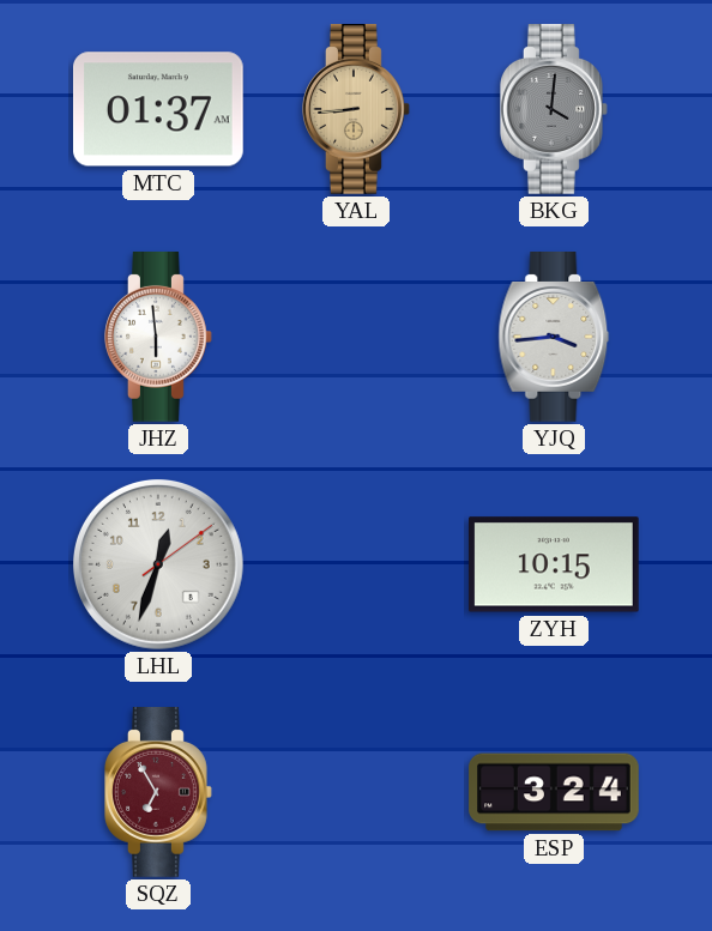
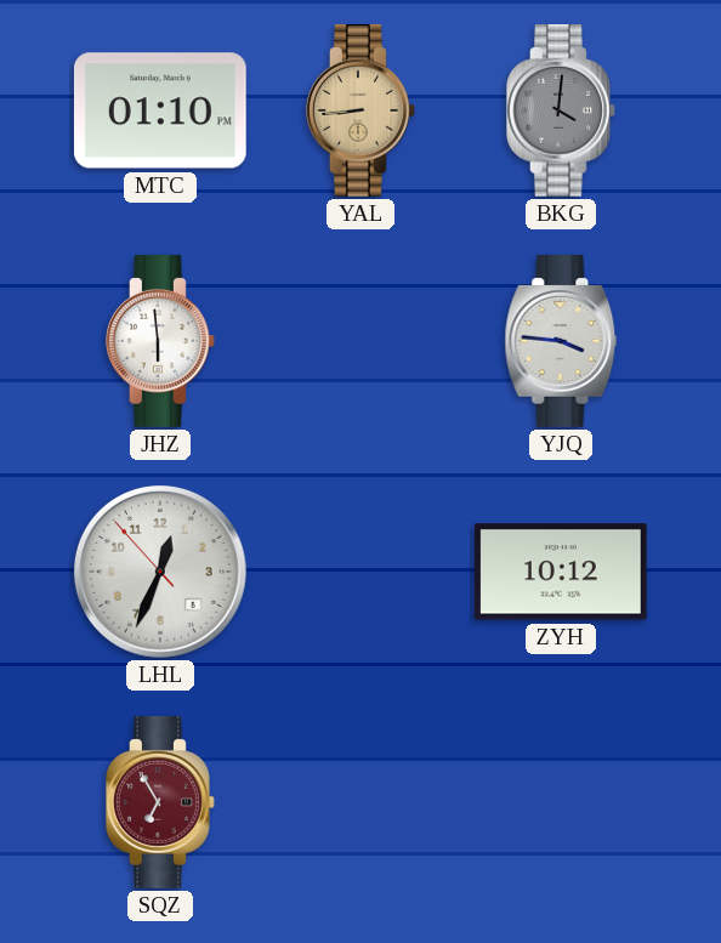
MTC: 01:37 -> 01:10
YJQ: 3:44 -> 3:46
LHL: 12:33:09 -> 12:33:53
ZYH: 10:15 -> 10:12
ESP: 3:24 -> none
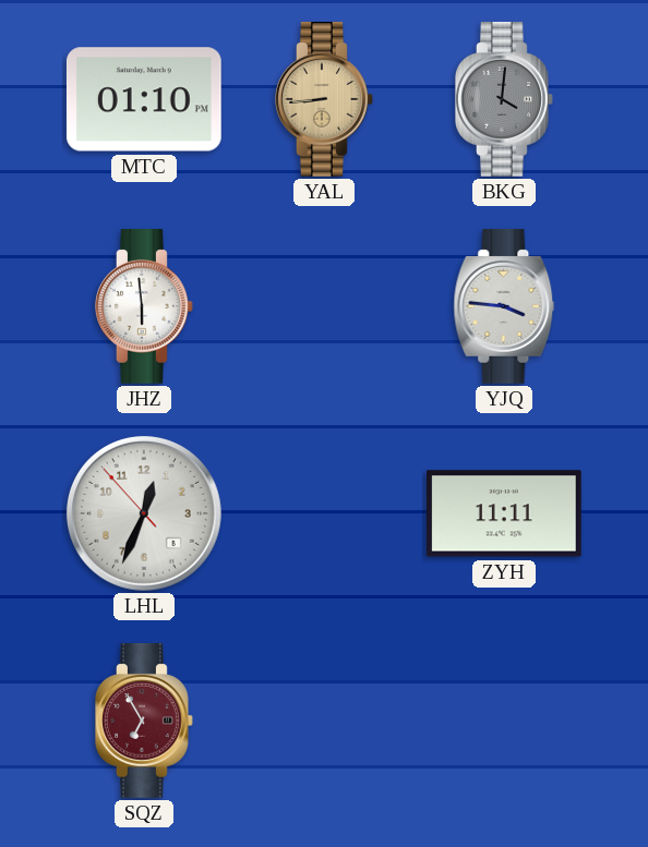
ZYH: 10:12 -> 11:11
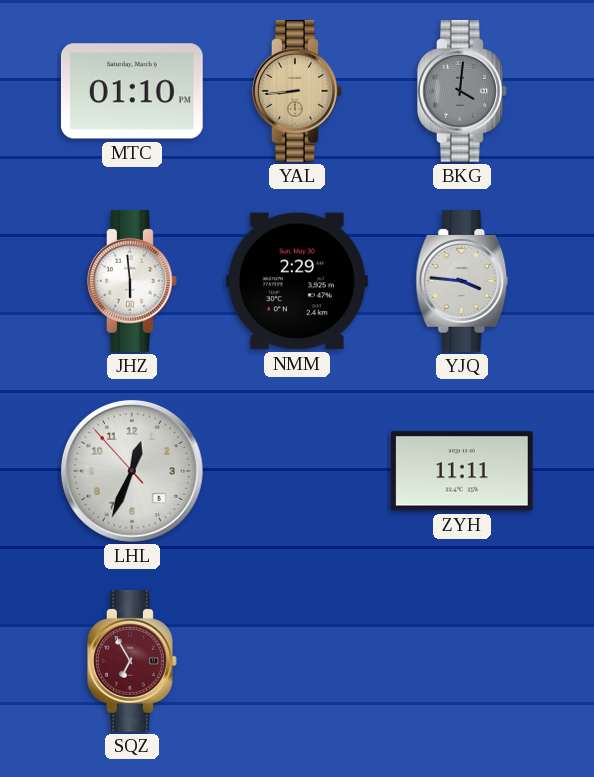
NMM: none -> 2:29
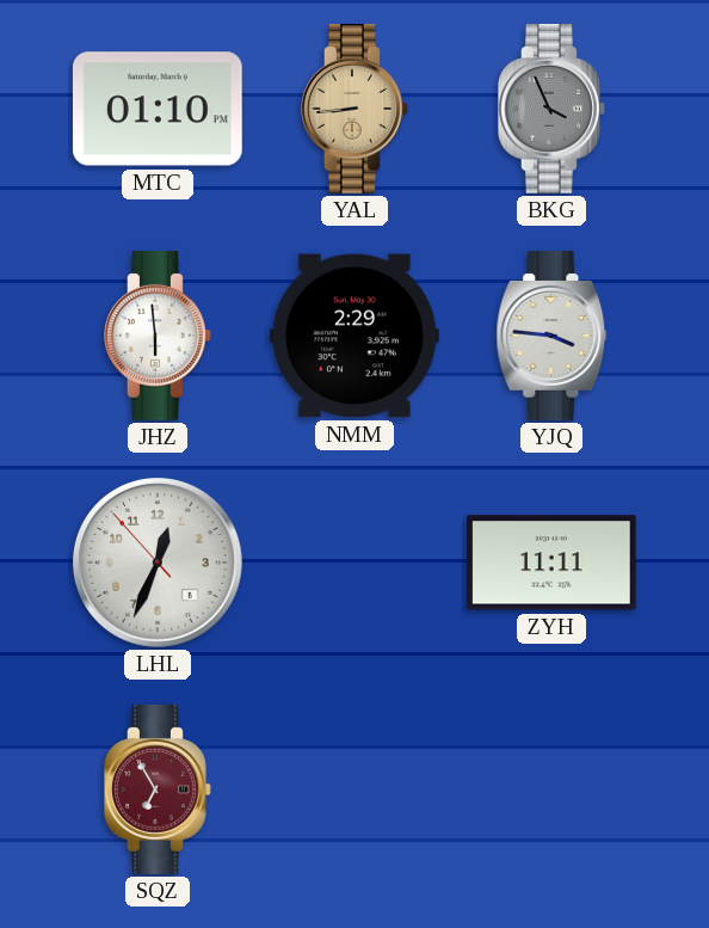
BKG: 4:01 -> 3:56
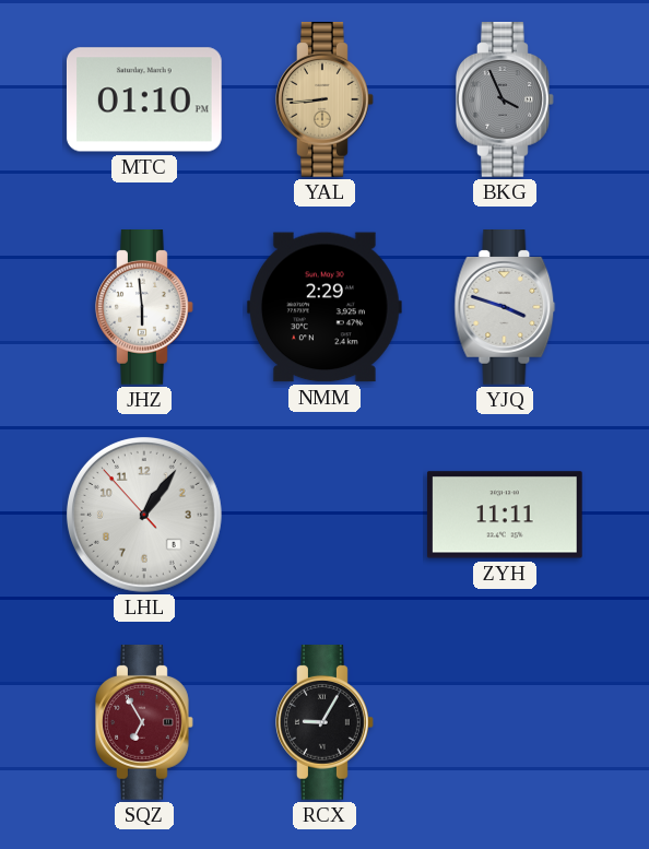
YJQ: 3:46 -> 3:48
LHL: 12:33 -> 1:05
RCX: none -> 9:05
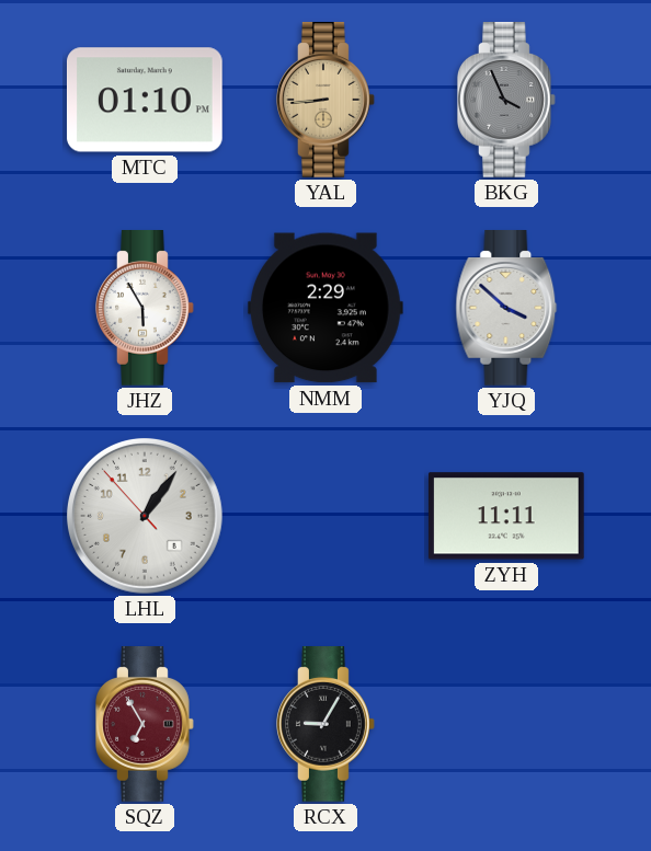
JHZ: 5:59 -> 5:55
YJQ: 3:48 -> 3:52
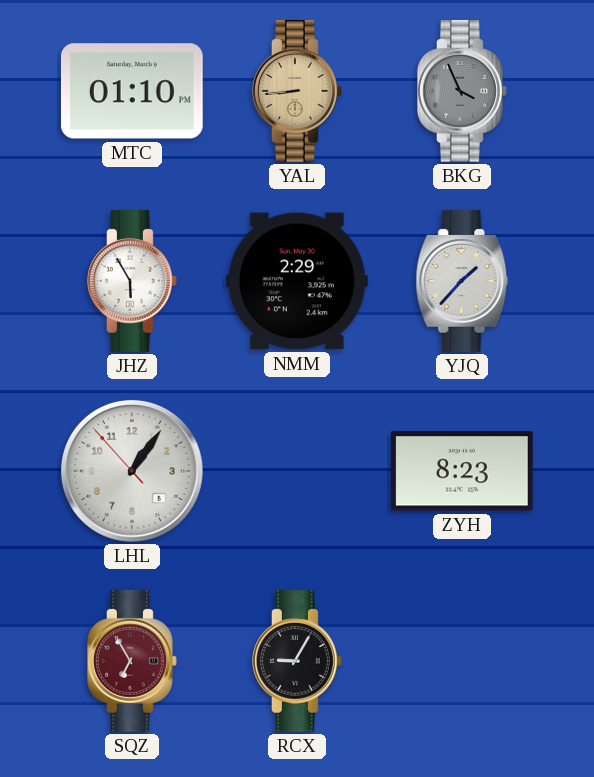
YJQ: 3:52 -> 1:37
ZYH: 11:11 -> 8:23
